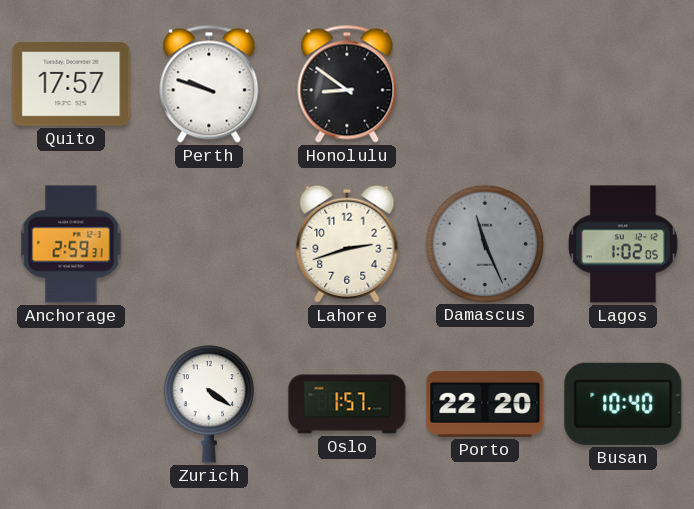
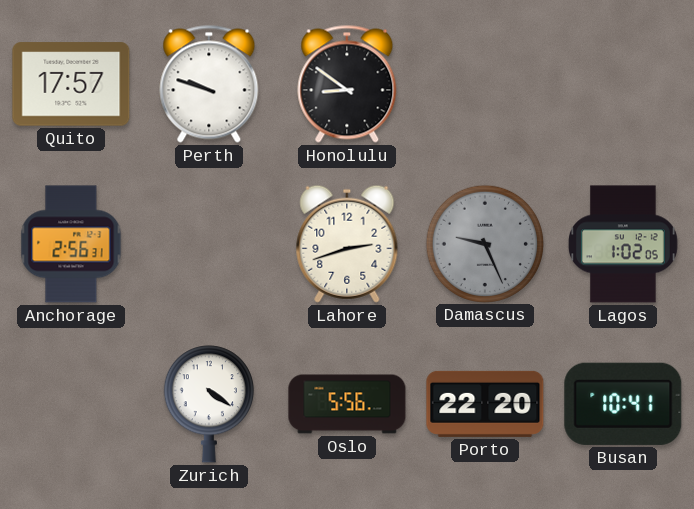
Anchorage: 2:59 -> 2:56
Damascus: 11:26 -> 9:26
Oslo: 1:57 -> 5:56
Busan: 10:40 -> 10:41
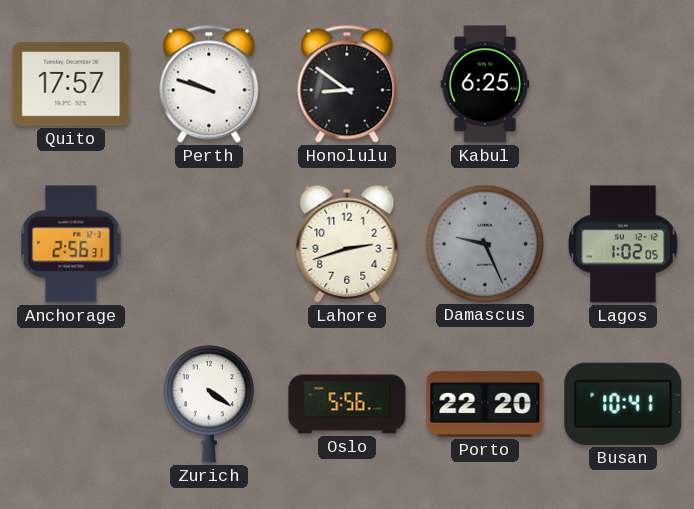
Kabul: none -> 6:25
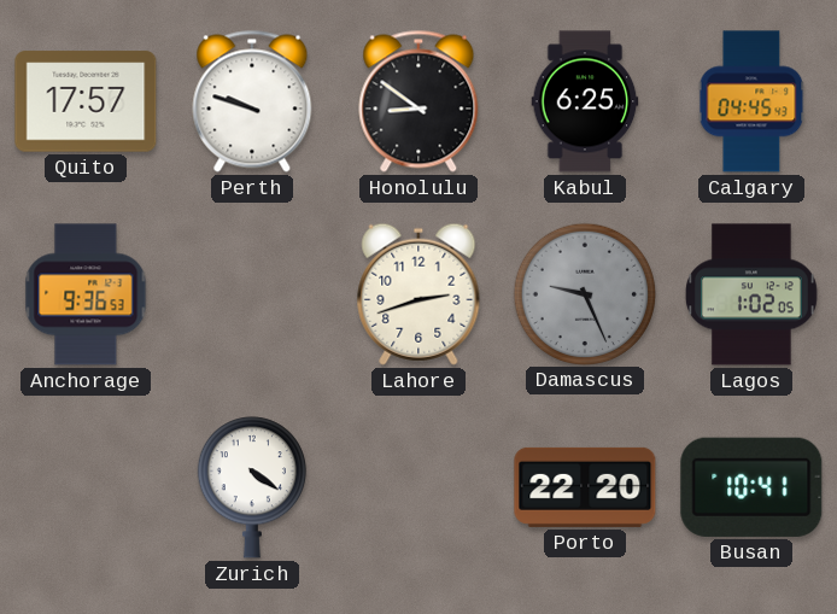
Calgary: none -> 04:45
Anchorage: 2:56 -> 9:36
Oslo: 5:56 -> none
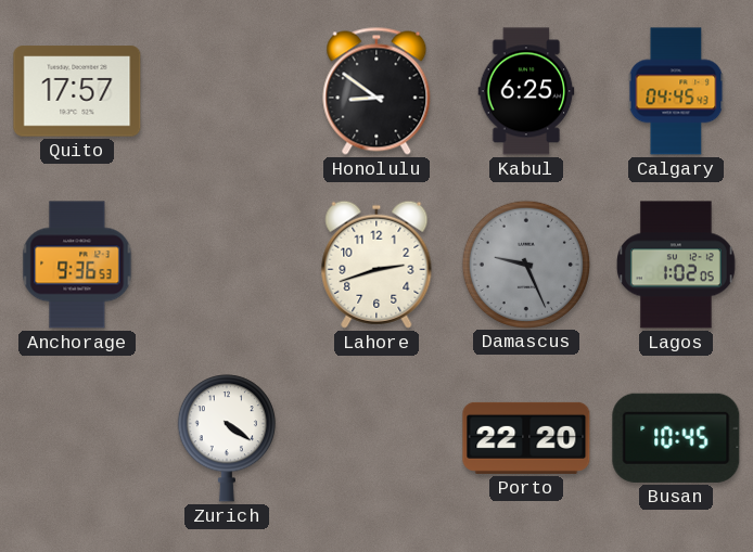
Perth: 9:48 -> none
Busan: 10:41 -> 10:45
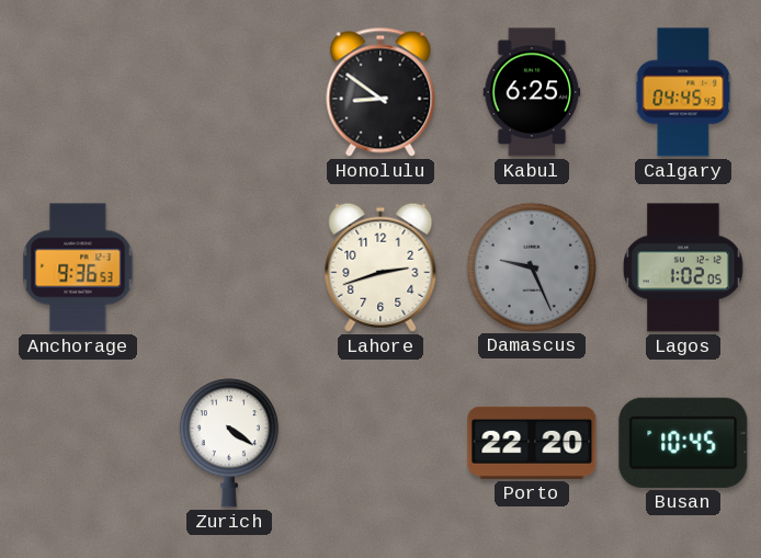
Quito: 17:57 -> none
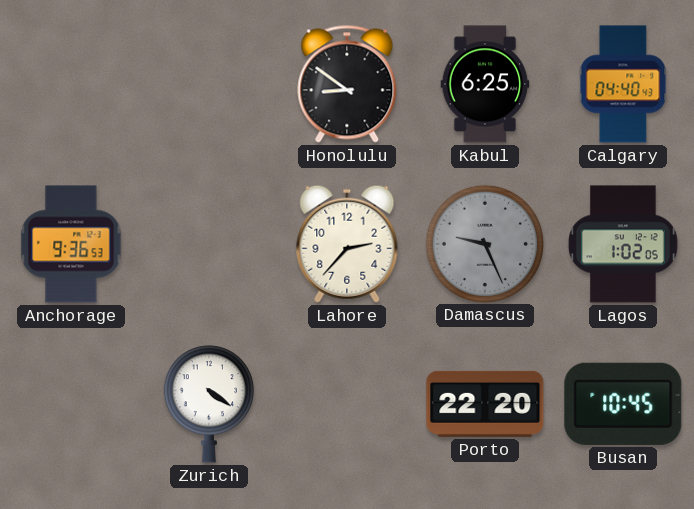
Calgary: 04:45 -> 04:40
Lahore: 2:42 -> 2:37
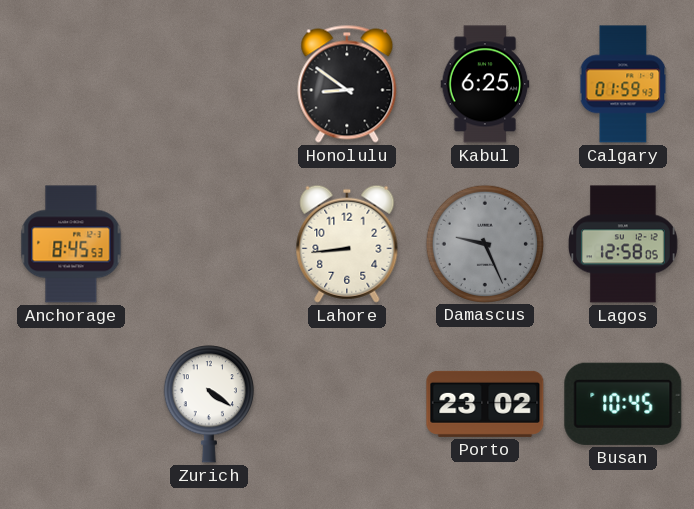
Calgary: 04:40 -> 01:59
Anchorage: 9:36 -> 8:45
Lahore: 2:37 -> 8:44
Lagos: 1:02 -> 12:58
Porto: 22:20 -> 23:02
